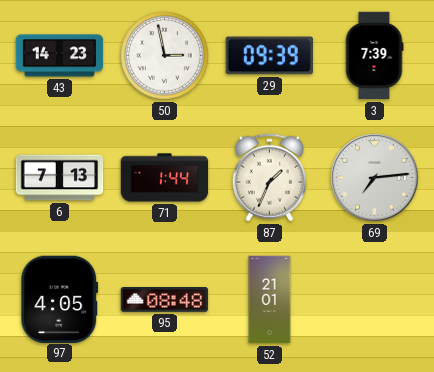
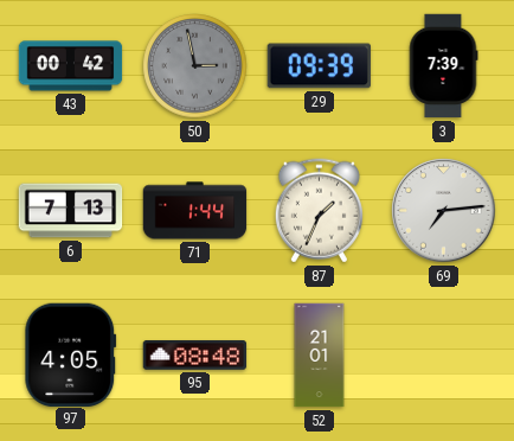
43: 14:23 -> 00:42
50 dial: white -> grey
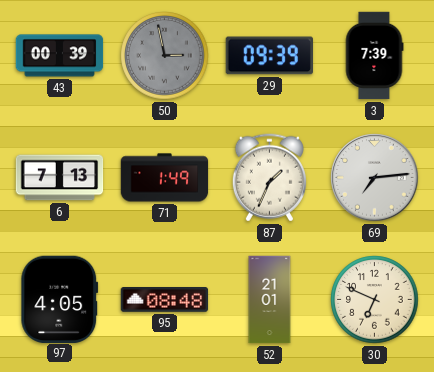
43: 00:42 -> 00:39
71: 1:44 -> 1:49
30: none -> 6:49
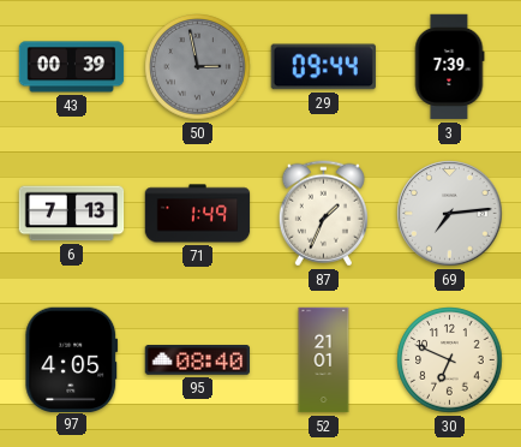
29: 09:39 -> 09:44
95: 08:48 -> 08:40
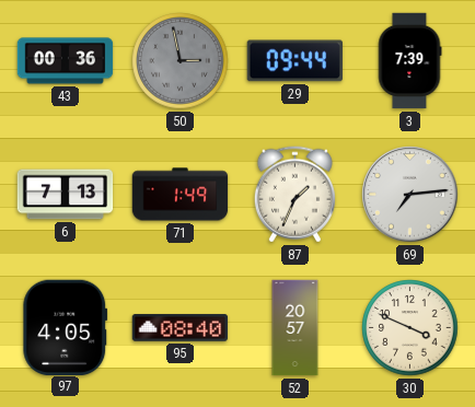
43: 00:39 -> 00:36
52: 21:01 -> 20:57
30: 6:49 -> 3:49
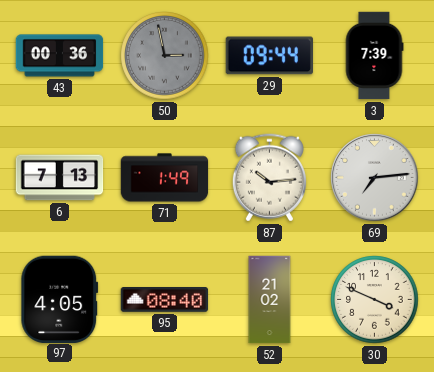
87: 1:34 -> 10:14
52: 20:57 -> 21:02
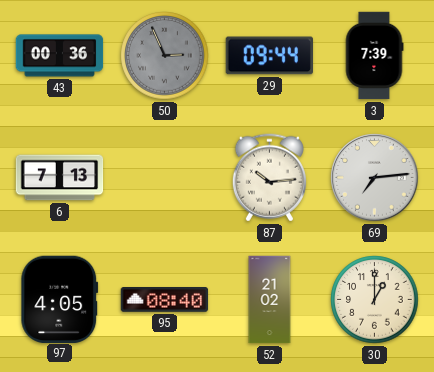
50: 2:58 -> 2:56
71: 1:49 -> none
30: 3:49 -> 1:00
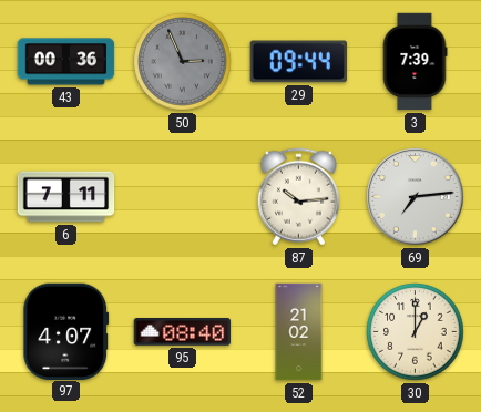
6: 7:13 -> 7:11
97: 4:05 -> 4:07
